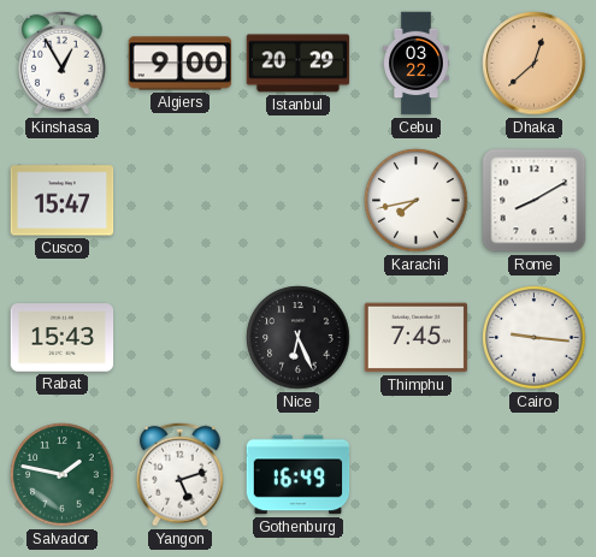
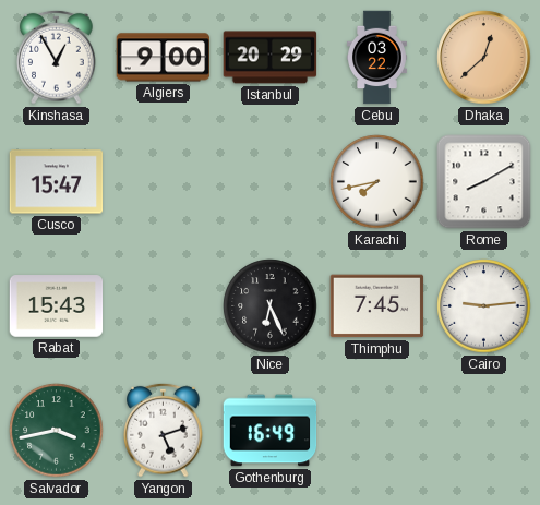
Cairo: 9:16 -> 9:14
Salvador: 1:47 -> 3:43
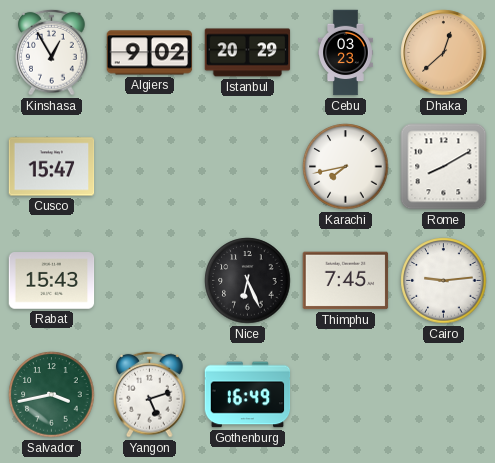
Algiers: 9:00 -> 9:02
Cebu: 03:22 -> 03:23
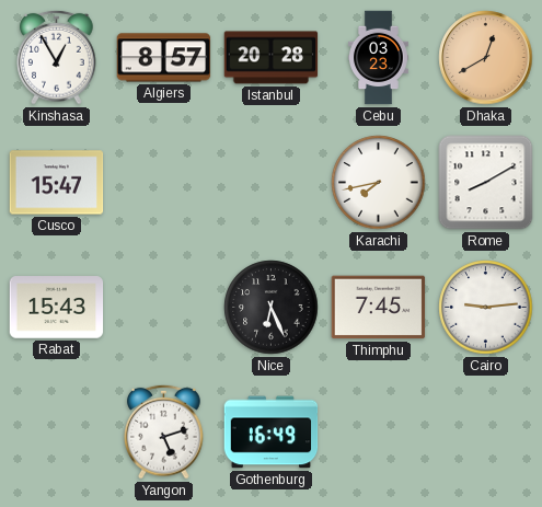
Algiers: 9:02 -> 8:57
Istanbul: 20:29 -> 20:28
Dhaka: 12:38 -> 12:40
Salvador: 3:43 -> none
